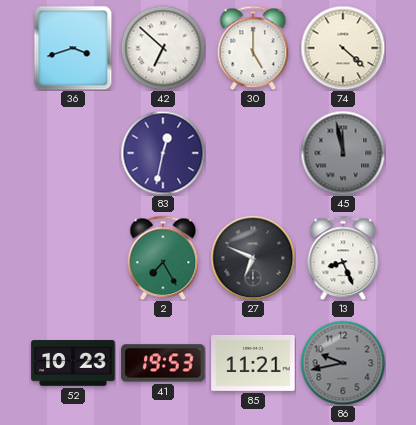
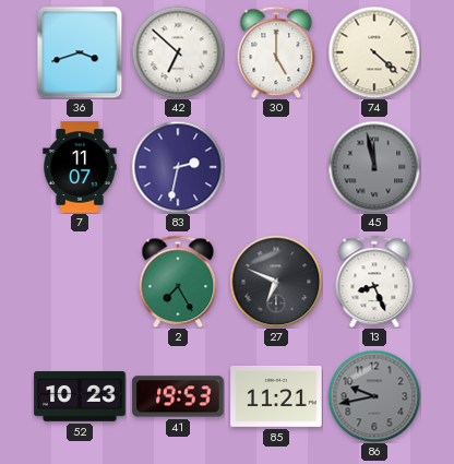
7: none -> 11:07
83: 12:32 -> 2:32
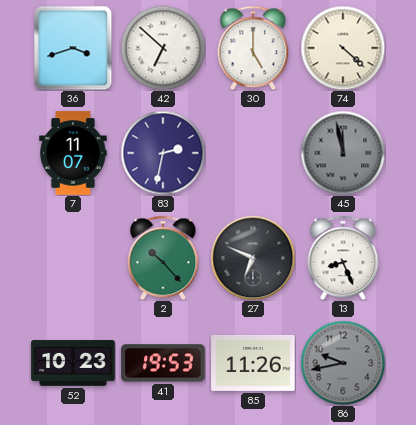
2: 7:25 -> 10:23
85: 11:21 -> 11:26
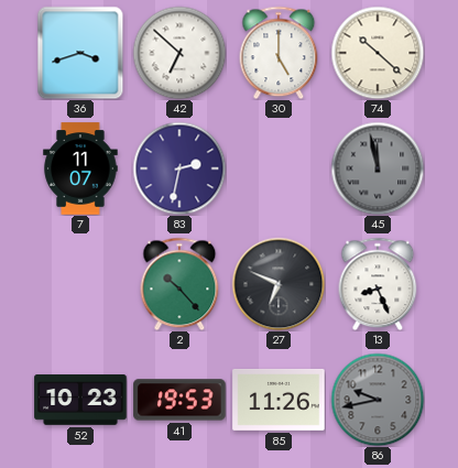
74: 4:22 -> 10:22
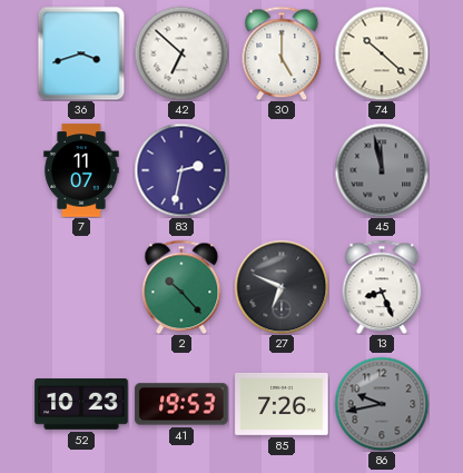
85: 11:26 -> 7:26
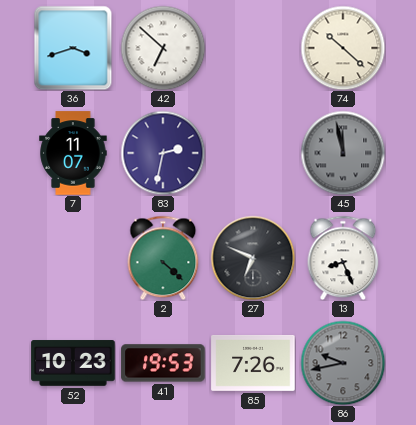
30: 5:00 -> none
2: 10:23 -> 4:22
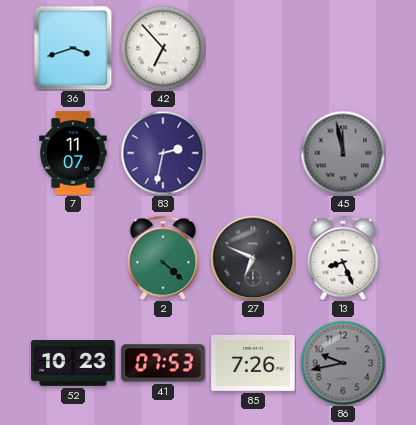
42: 6:52 -> 6:53
74: 10:22 -> none
41: 19:53 -> 07:53
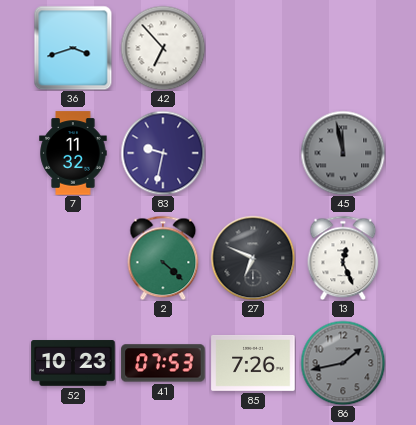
7: 11:07 -> 11:32
83: 2:32 -> 9:32
13: 8:26 -> 12:26
86: 9:43 -> 1:43
